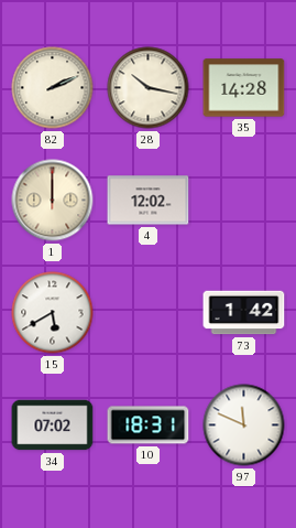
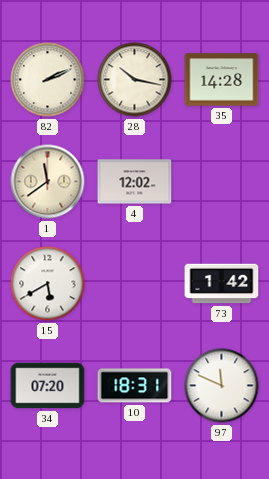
1: 12:00 -> 11:39
34: 07:02 -> 07:20
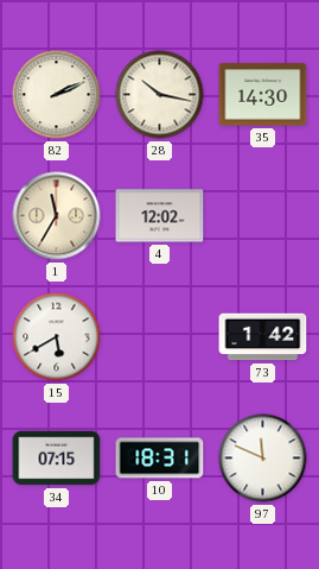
35: 14:28 -> 14:30
1: 11:39 -> 11:35
34: 07:20 -> 07:15
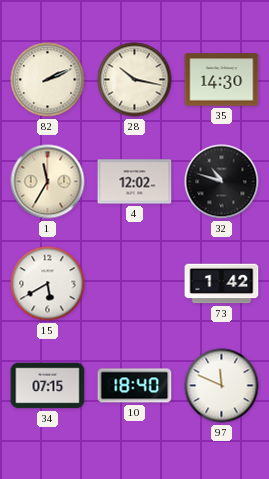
32: none -> 10:48
10: 18:31 -> 18:40
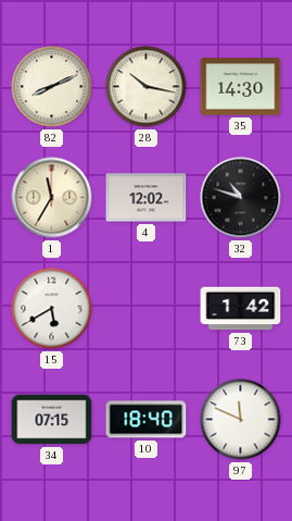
82: 2:11 -> 8:11
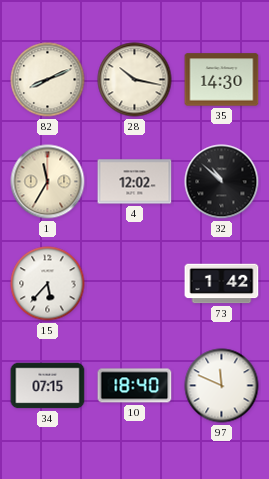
32: 10:48 -> 10:52
15: 5:40 -> 5:37
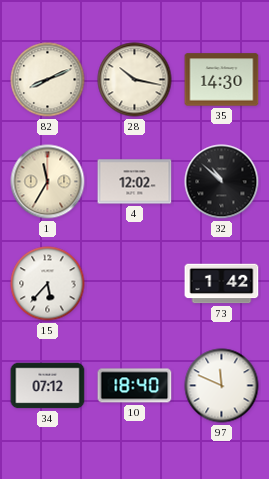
34: 07:15 -> 07:12
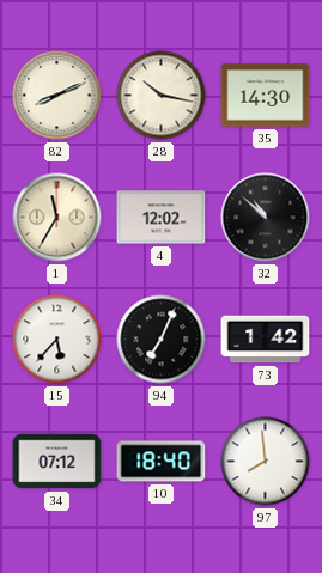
94: none -> 7:04
97: 11:49 -> 7:59
